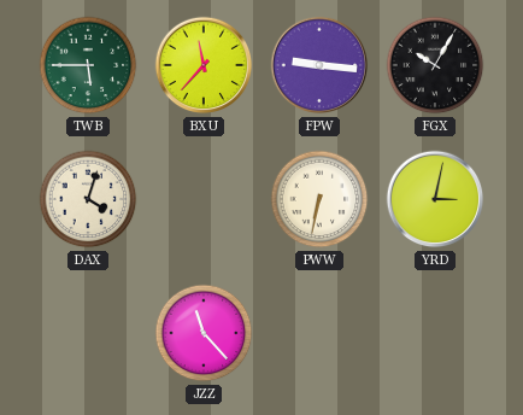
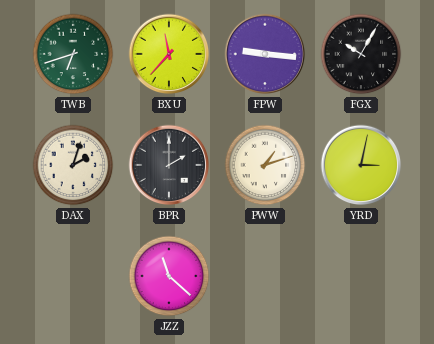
TWB: 5:45 -> 6:42
DAX: 4:03 -> 2:03
BPR: none -> 2:00
PWW: 6:32 -> 1:12
JZZ: 11:23 -> 11:22
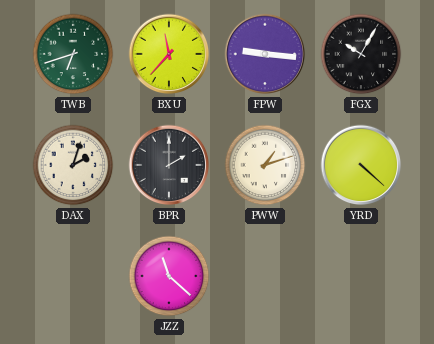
YRD: 3:02 -> 4:22
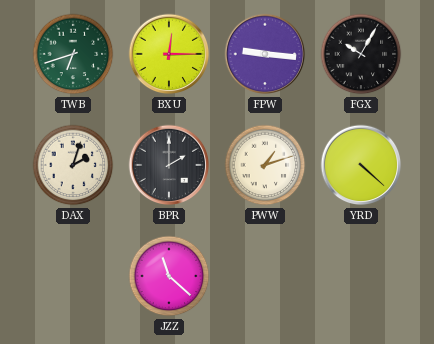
BXU: 11:37 -> 12:15
